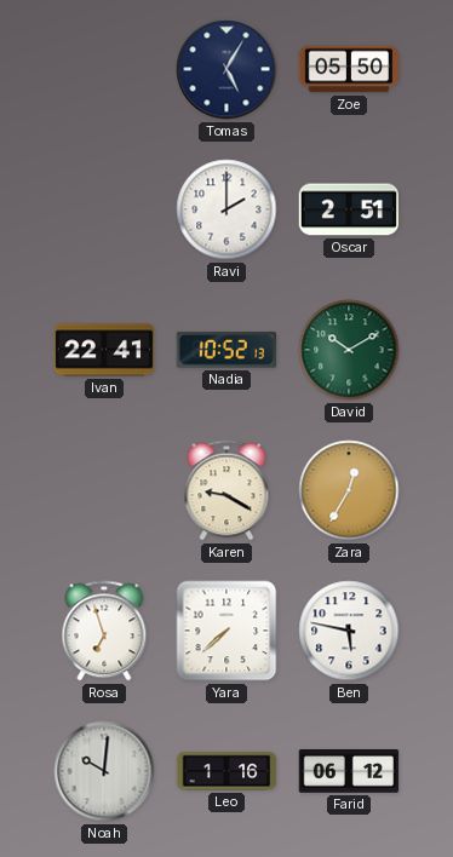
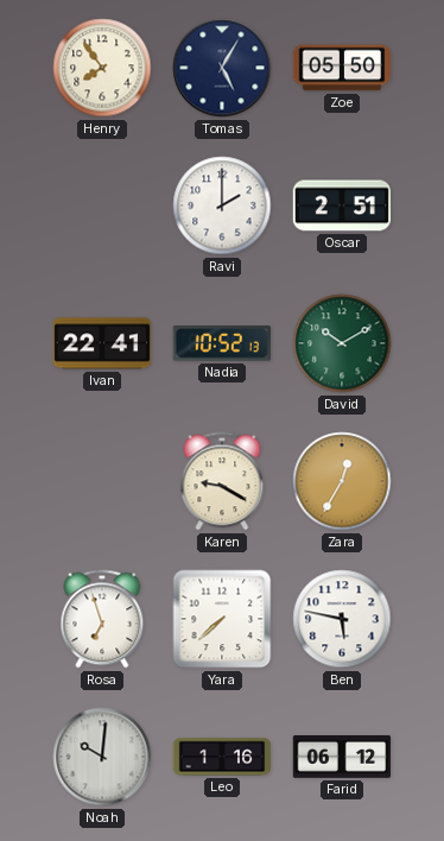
Henry: none -> 7:54
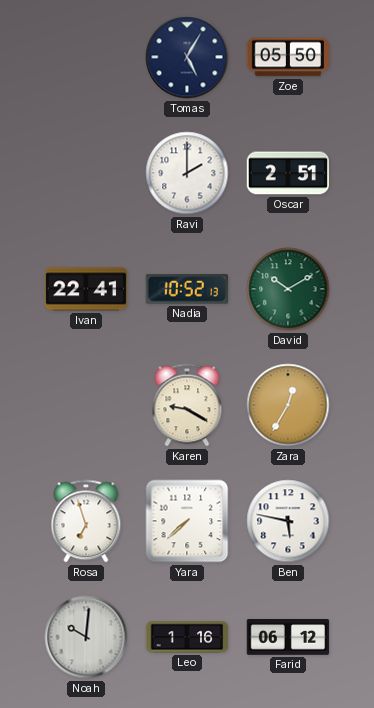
Henry: 7:54 -> none
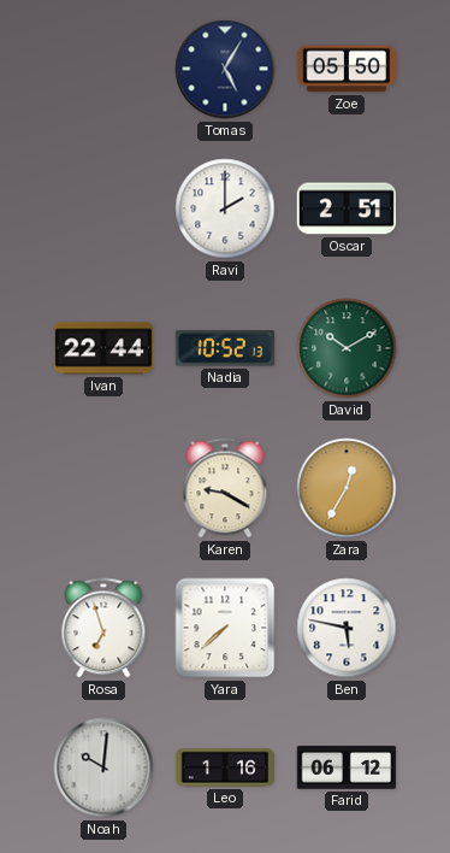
Ivan: 22:41 -> 22:44
